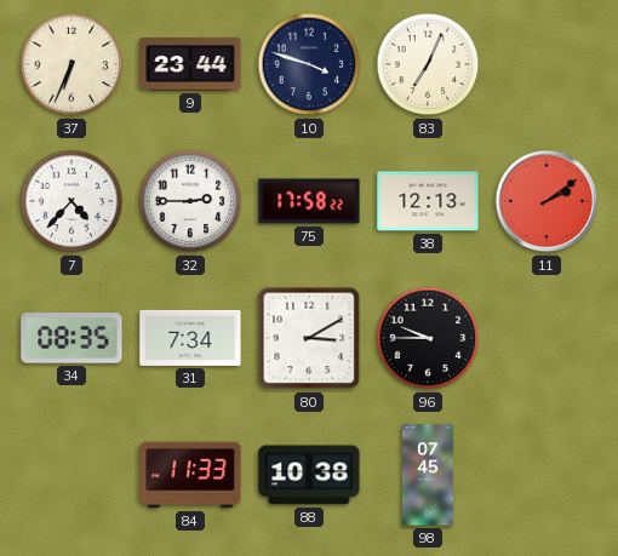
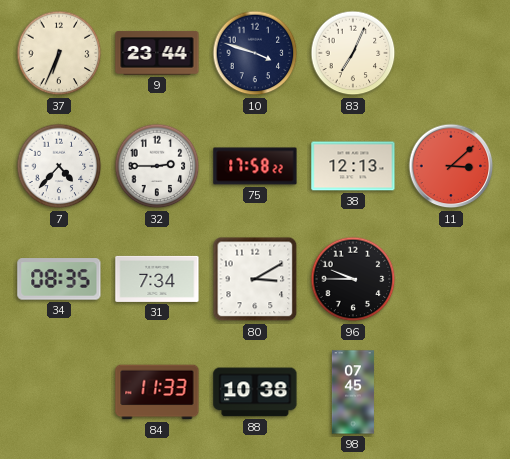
11: 2:09 -> 3:08
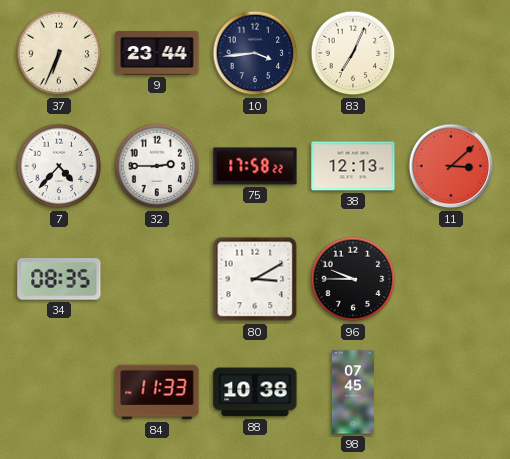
10: 3:48 -> 3:44
31: 7:34 -> none
